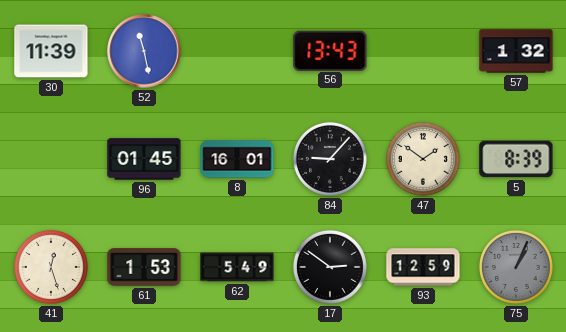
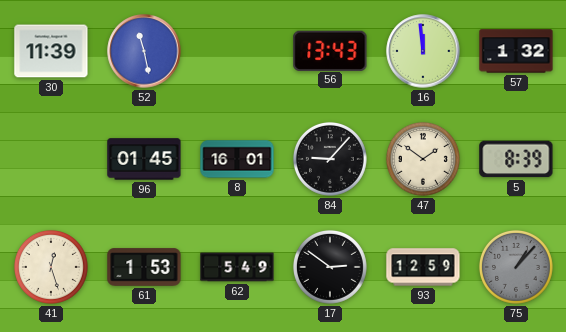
16: none -> 11:59
75: 1:04 -> 1:07
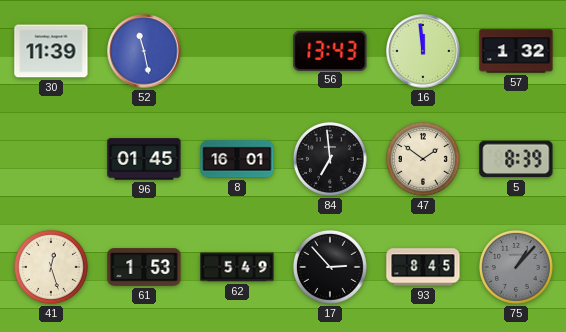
84: 9:07 -> 6:59
17: 2:51 -> 2:53
93: 12:59 -> 8:45
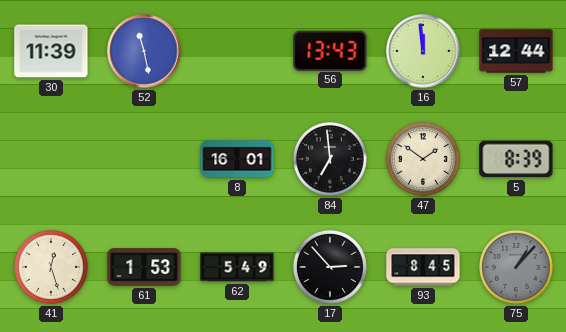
57: 1:32 -> 12:44
96: 01:45 -> none
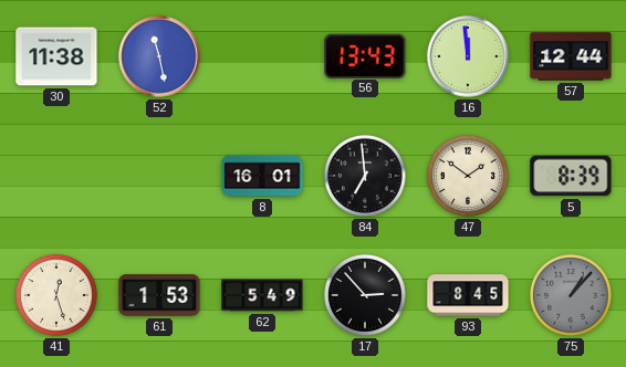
30: 11:39 -> 11:38
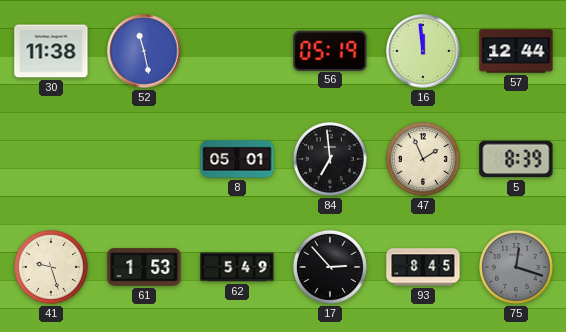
56: 13:43 -> 05:19
8: 16:01 -> 05:01
47: 1:51 -> 1:56
41: 12:27 -> 9:27
75: 1:07 -> 12:18
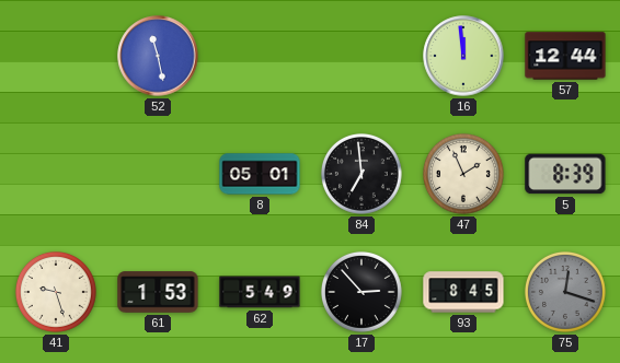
30: 11:38 -> none
56: 05:19 -> none
